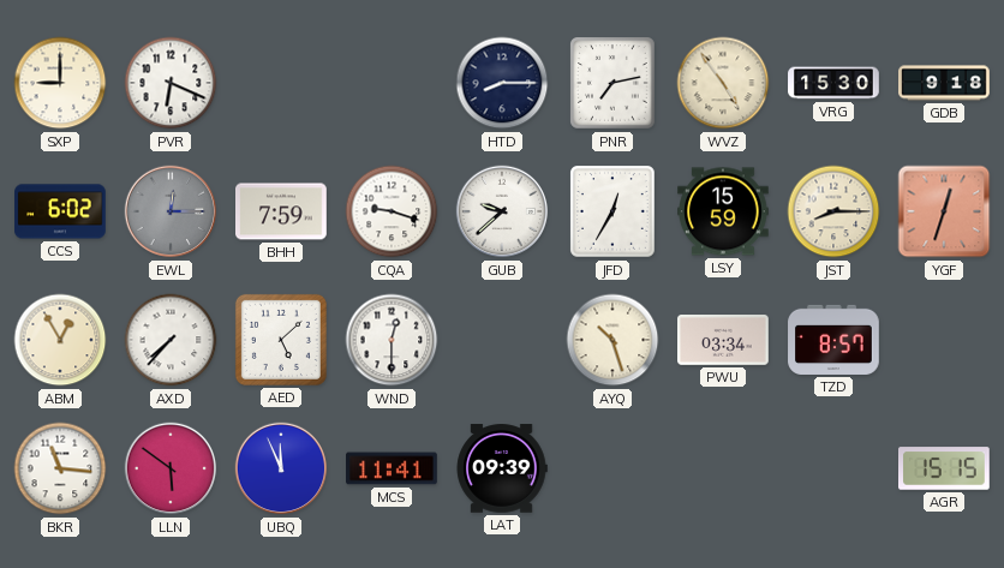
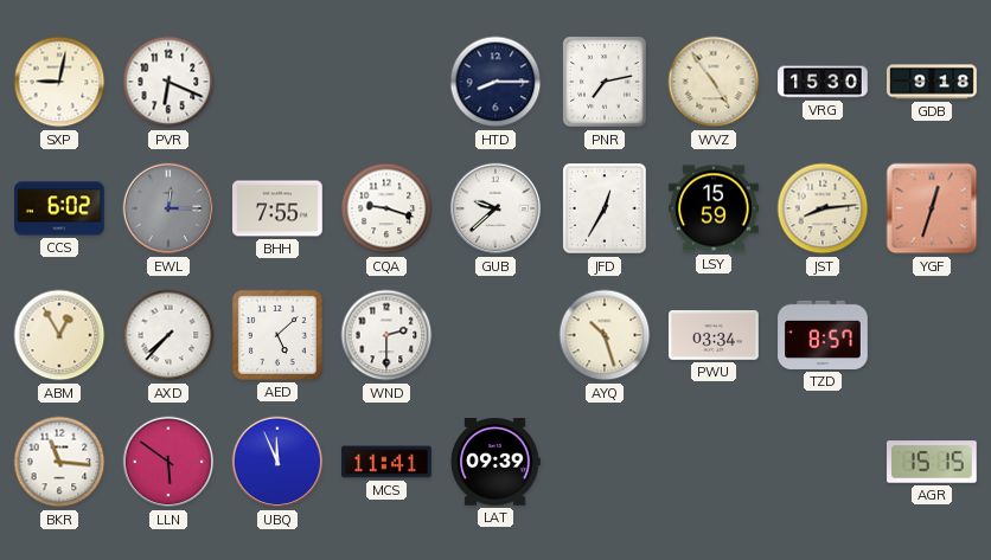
SXP: 9:00 -> 9:02
BHH: 7:59 -> 7:55
JST: 8:15 -> 8:14
WND: 12:30 -> 2:30
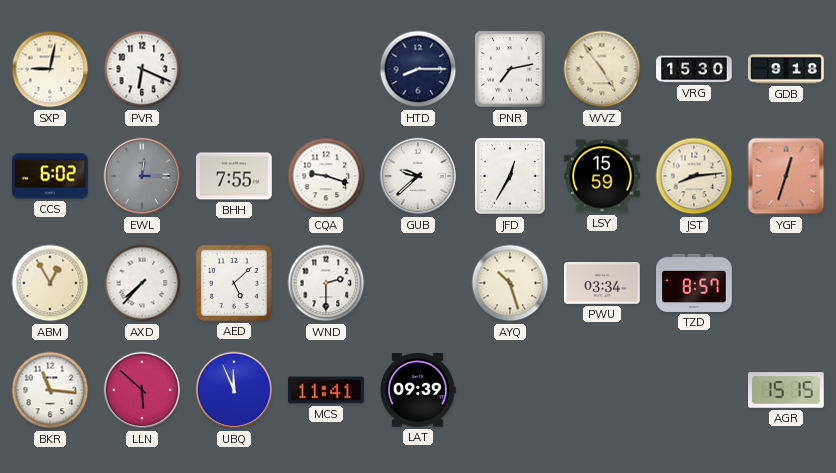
LLN: 5:51 -> 5:52
